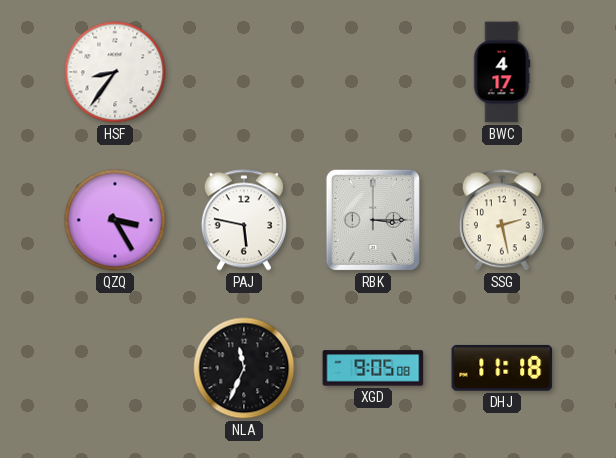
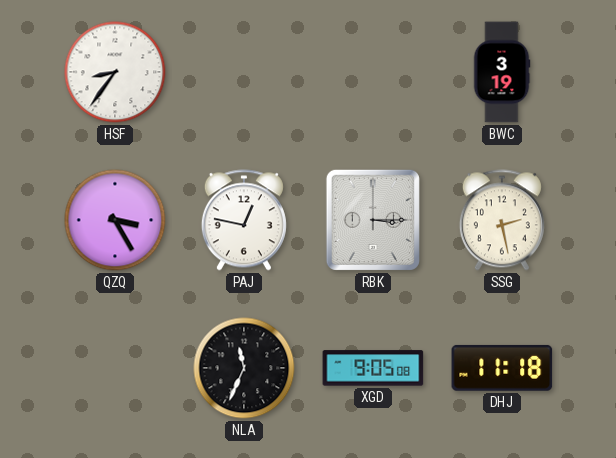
BWC: 4:17 -> 3:19
PAJ: 5:47 -> 12:47
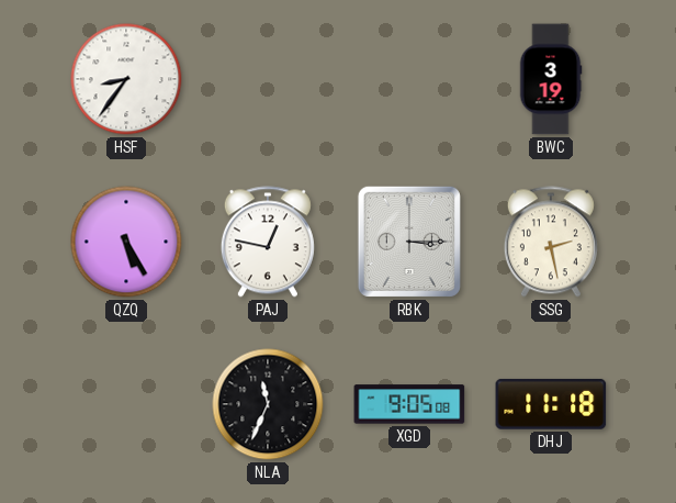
QZQ: 3:25 -> 5:25
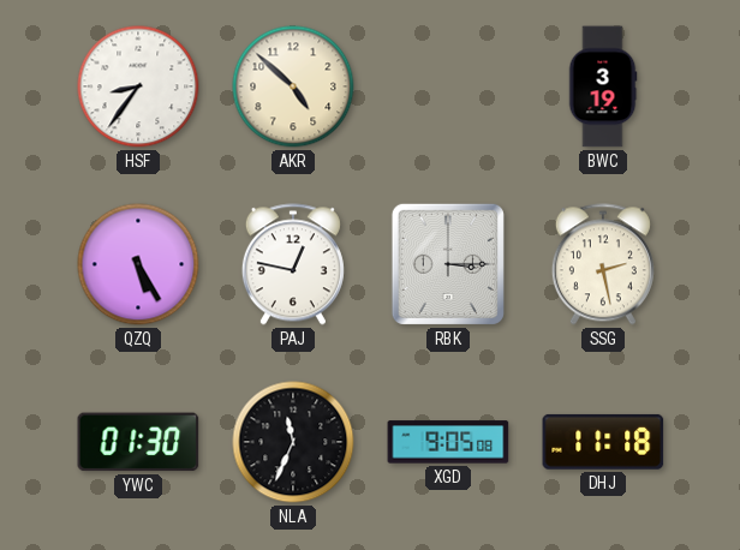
AKR: none -> 4:52
YWC: none -> 01:30
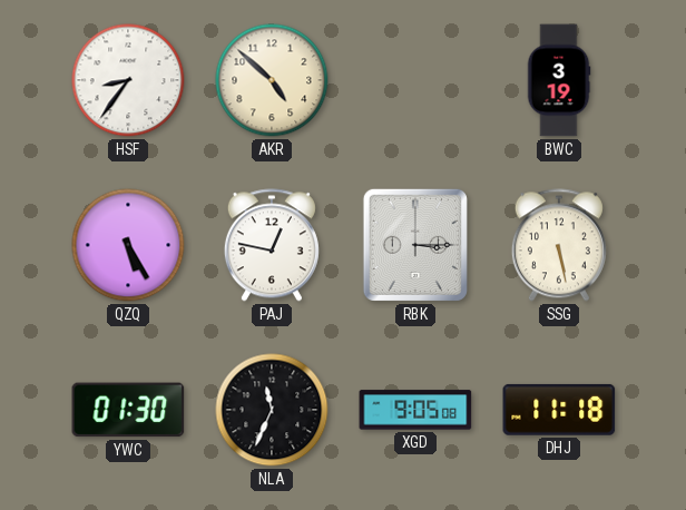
SSG: 2:28 -> 5:28
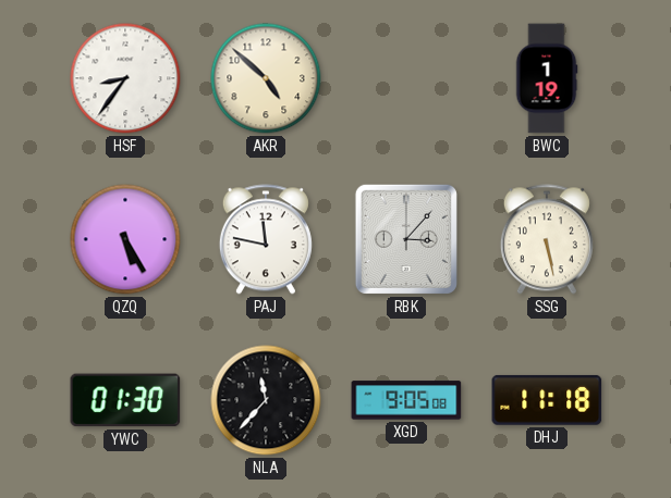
BWC: 3:19 -> 1:19
PAJ: 12:47 -> 11:47
RBK: 3:15 -> 3:07
NLA: 11:34 -> 11:37
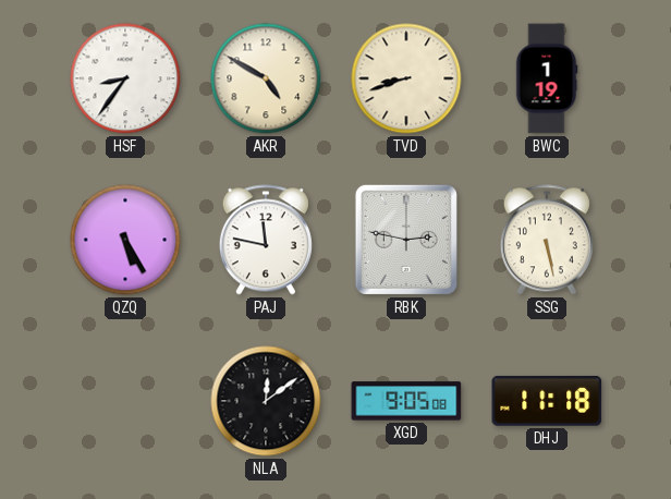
AKR: 4:52 -> 4:50
TVD: none -> 8:42
RBK: 3:07 -> 2:47
YWC: 01:30 -> none
NLA: 11:37 -> 12:09
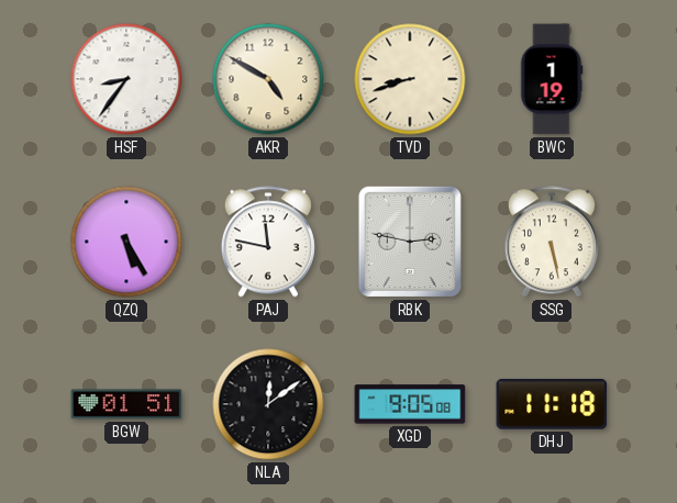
BGW: none -> 01:51
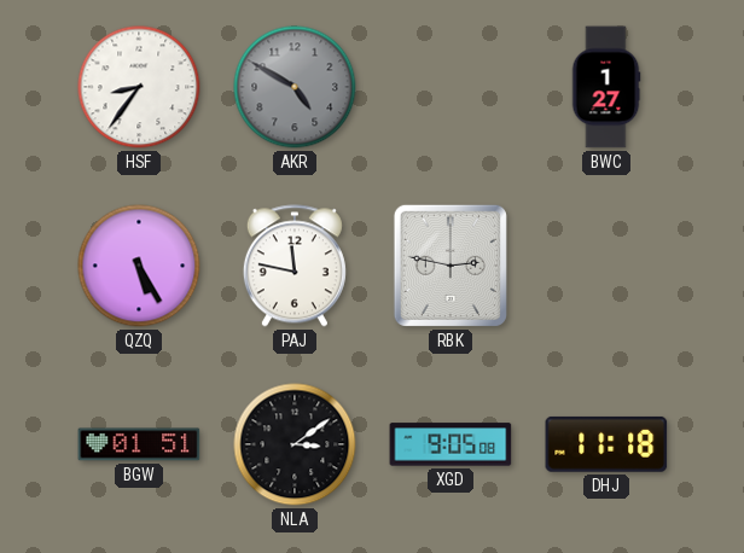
AKR dial: cream -> grey
TVD: 8:42 -> none
BWC: 1:19 -> 1:27
SSG: 5:28 -> none
NLA: 12:09 -> 3:09
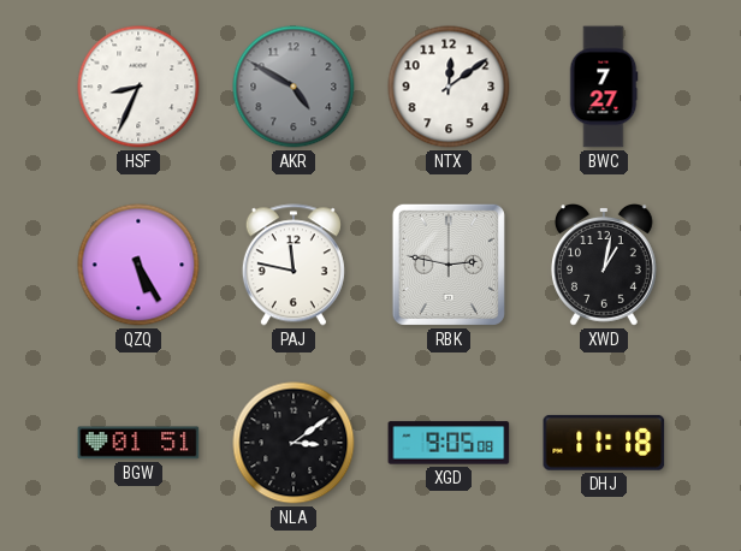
HSF: 8:36 -> 8:34
NTX: none -> 12:09
BWC: 1:27 -> 7:27
XWD: none -> 1:02
